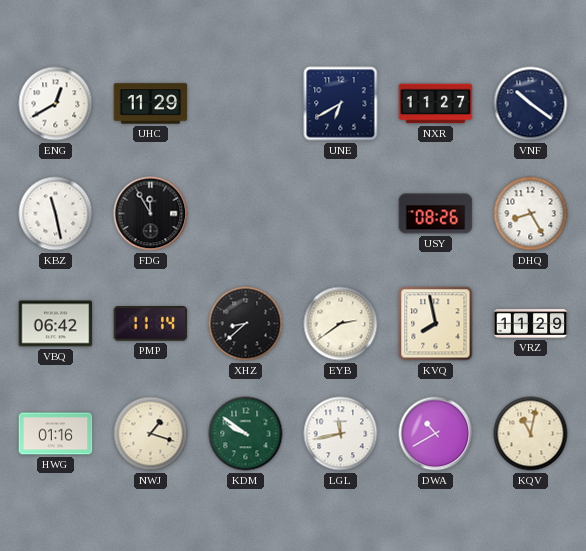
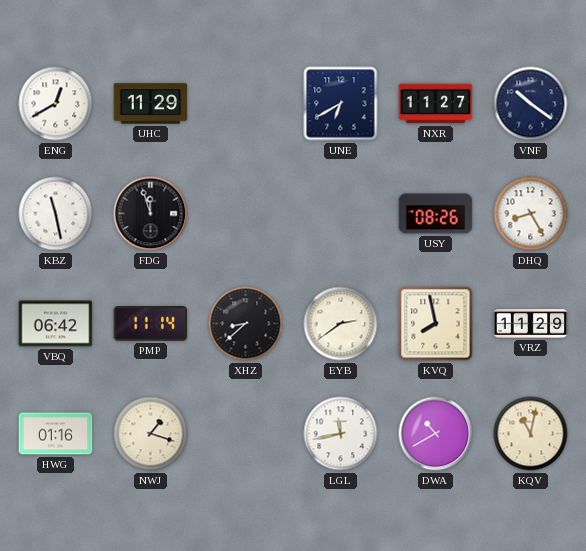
FDG: 11:55 -> 11:57
KDM: 9:51 -> none
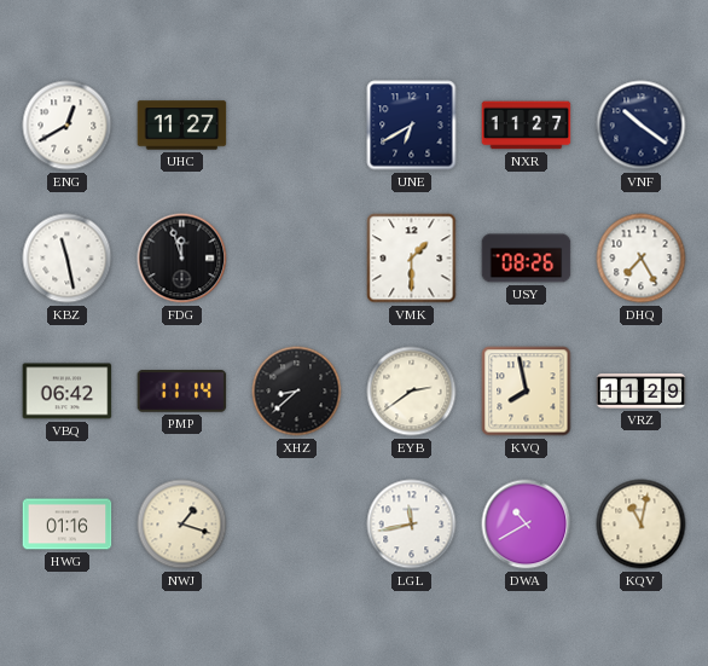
UHC: 11:29 -> 11:27
VMK: none -> 1:30
DHQ: 8:25 -> 7:25
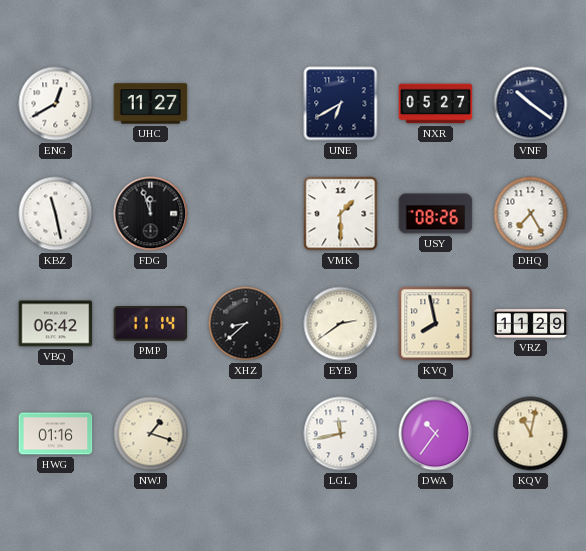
NXR: 11:27 -> 05:27
DWA: 10:40 -> 10:36
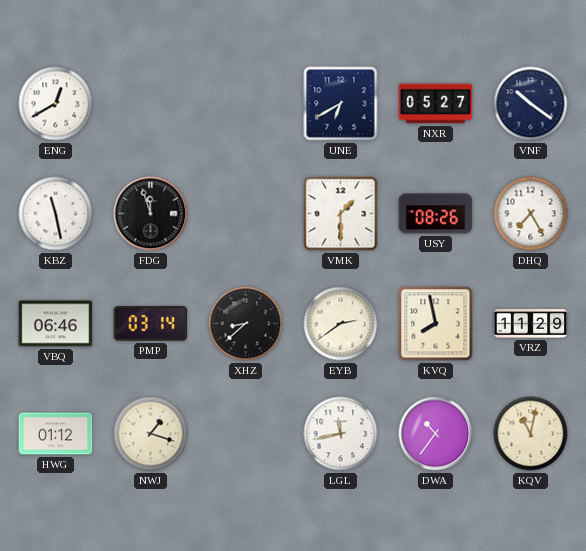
UHC: 11:27 -> none
VBQ: 06:42 -> 06:46
PMP: 11:14 -> 03:14
HWG: 01:16 -> 01:12
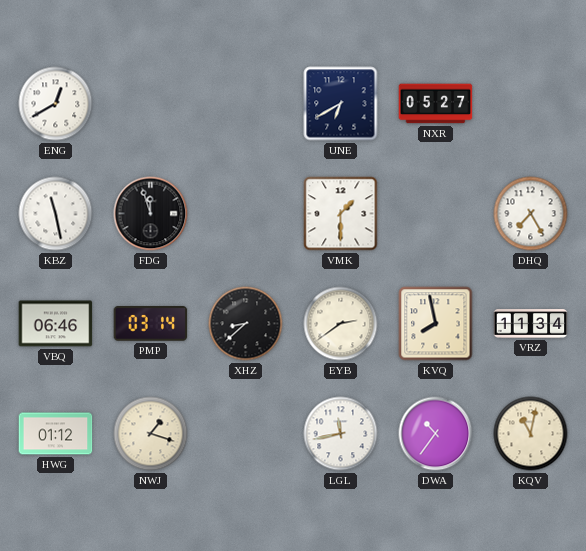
VNF: 10:21 -> none
USY: 08:26 -> none
VRZ: 11:29 -> 11:34
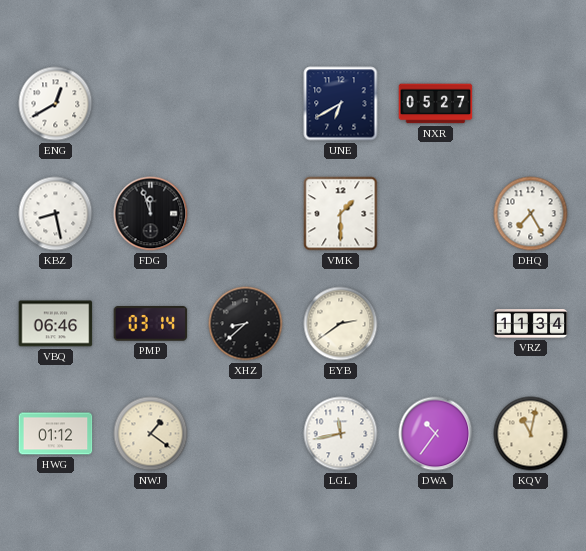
KBZ: 11:28 -> 8:28
KVQ: 7:58 -> none
NWJ: 1:18 -> 1:21
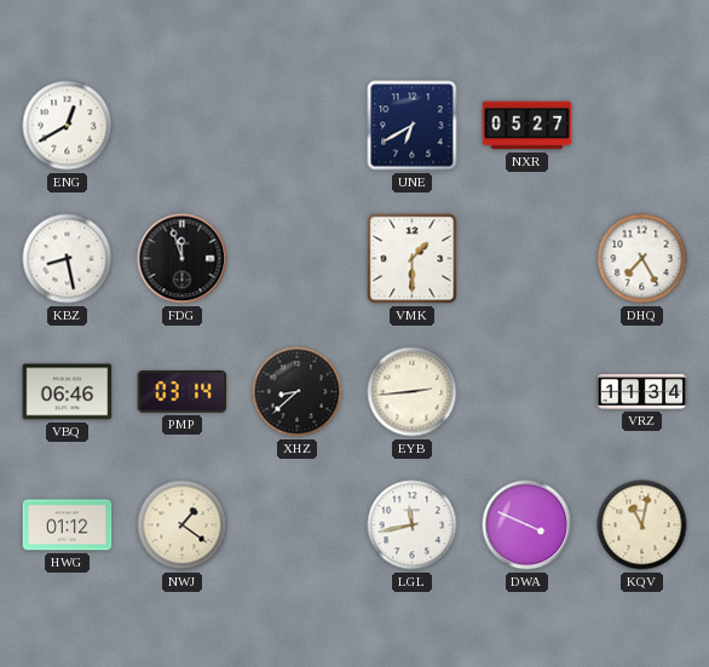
EYB: 2:39 -> 2:44
DWA: 10:36 -> 3:49
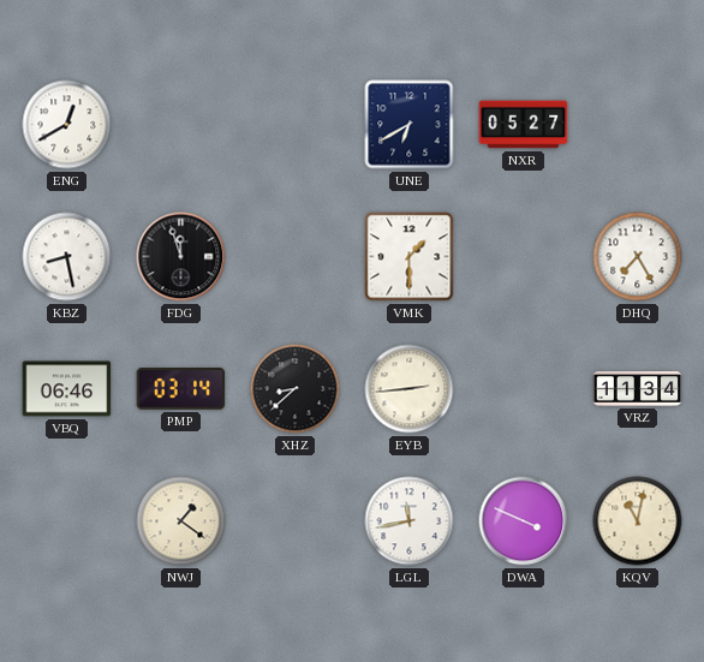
HWG: 01:12 -> none
